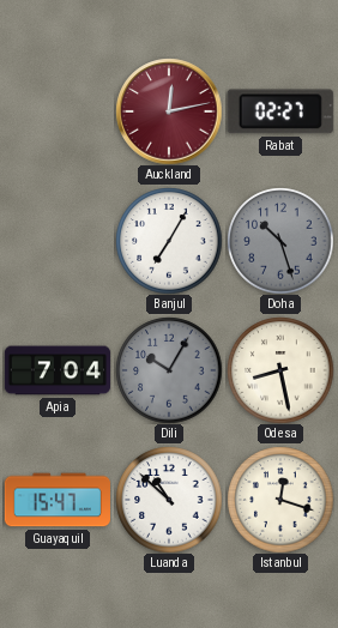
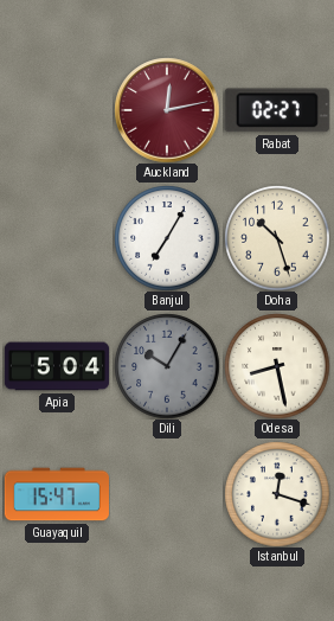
Doha dial: grey -> cream
Apia: 7:04 -> 5:04
Luanda: 10:52 -> none
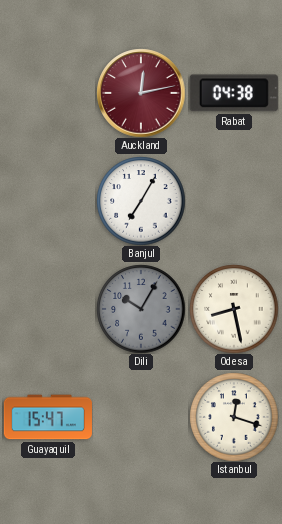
Rabat: 02:27 -> 04:38
Doha: 10:27 -> none
Apia: 5:04 -> none
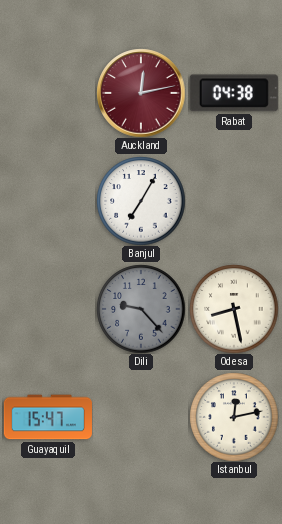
Dili: 10:05 -> 9:23
Istanbul: 12:18 -> 12:13
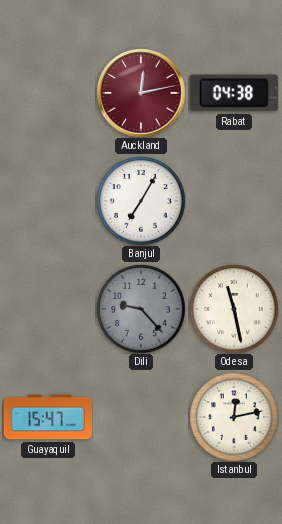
Odesa: 8:28 -> 11:28
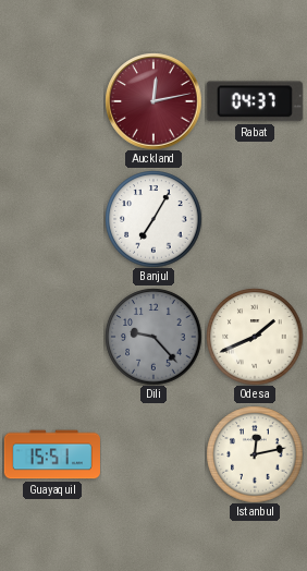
Rabat: 04:38 -> 04:37
Odesa: 11:28 -> 1:41
Guayaquil: 15:47 -> 15:51
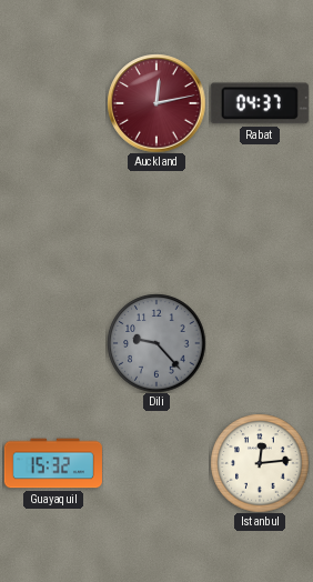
Banjul: 7:05 -> none
Odesa: 1:41 -> none
Guayaquil: 15:51 -> 15:32
Istanbul: 12:13 -> 12:14
